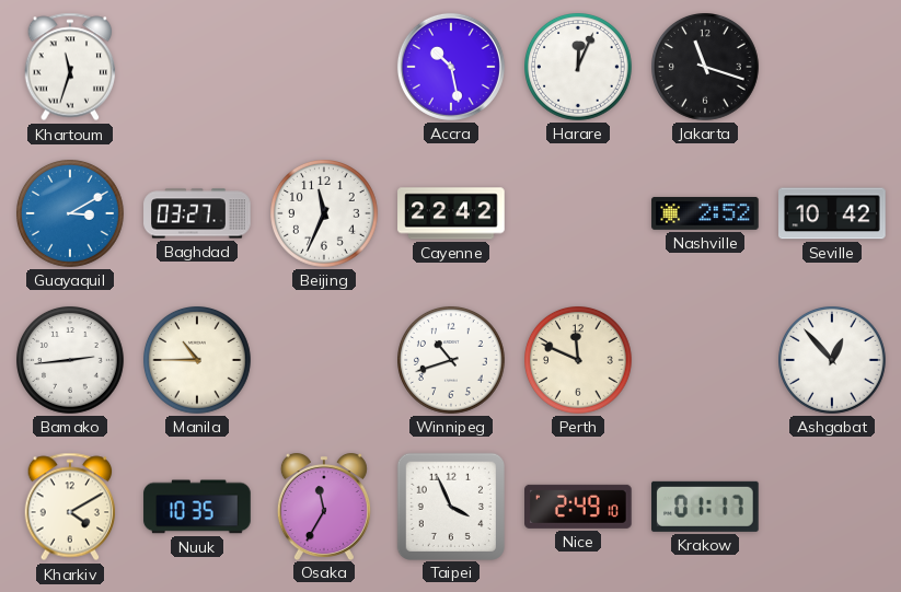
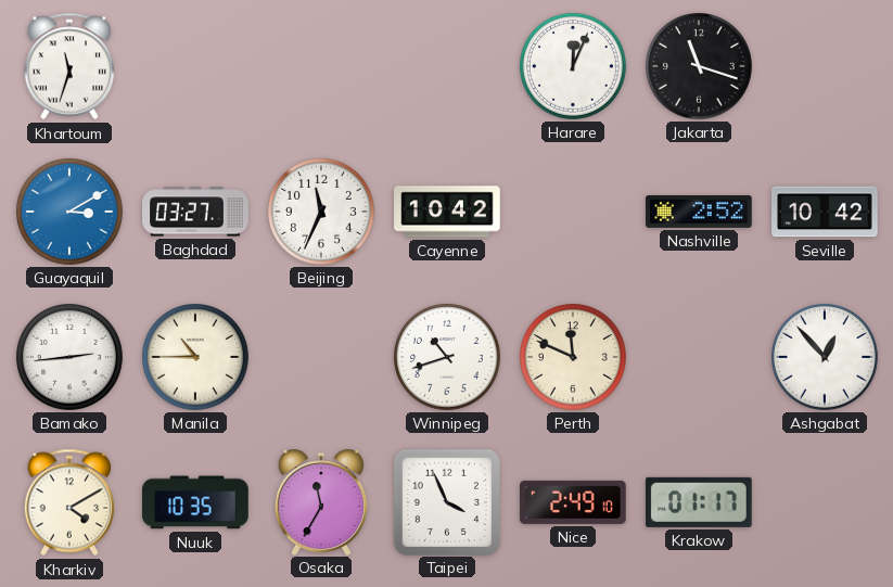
Accra: 10:28 -> none
Cayenne: 22:42 -> 10:42
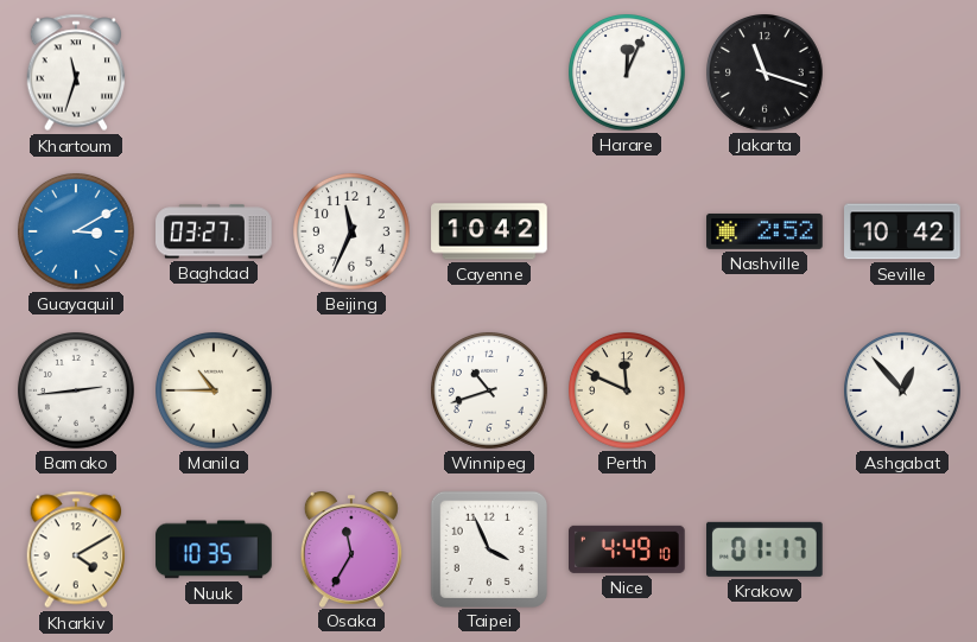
Nice: 2:49 -> 4:49
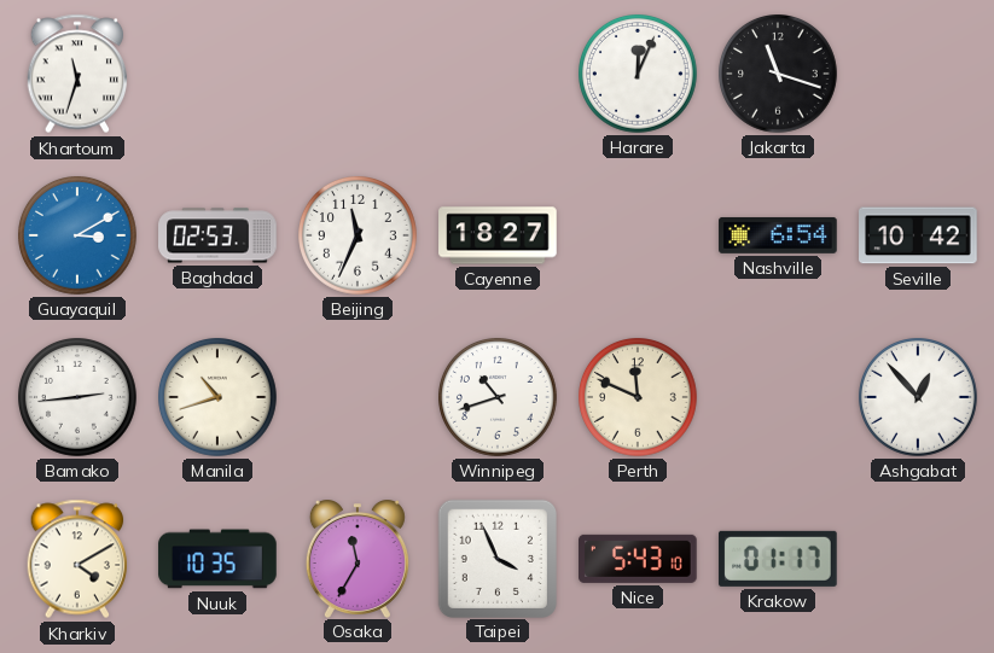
Baghdad: 03:27 -> 02:53
Cayenne: 10:42 -> 18:27
Nashville: 2:52 -> 6:54
Manila: 10:45 -> 10:42
Nice: 4:49 -> 5:43
